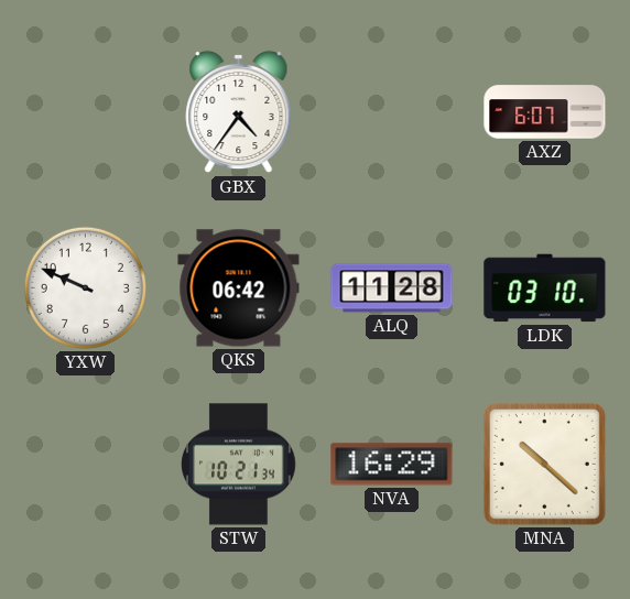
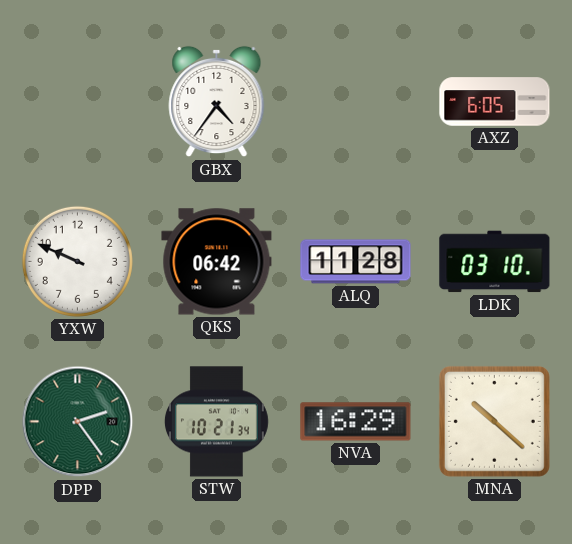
AXZ: 6:07 -> 6:05
DPP: none -> 2:24
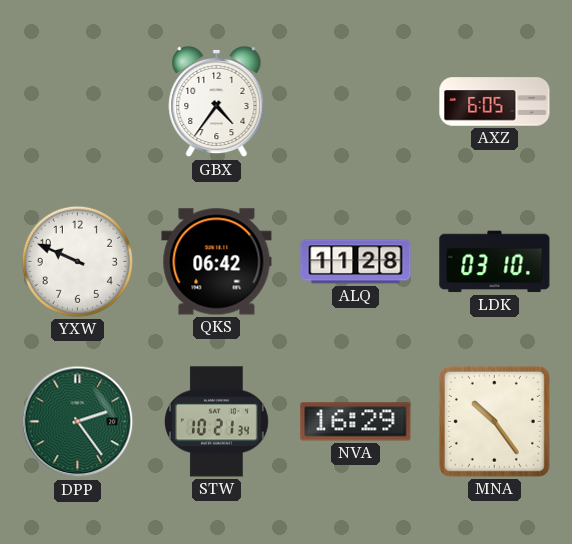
MNA: 10:22 -> 10:24
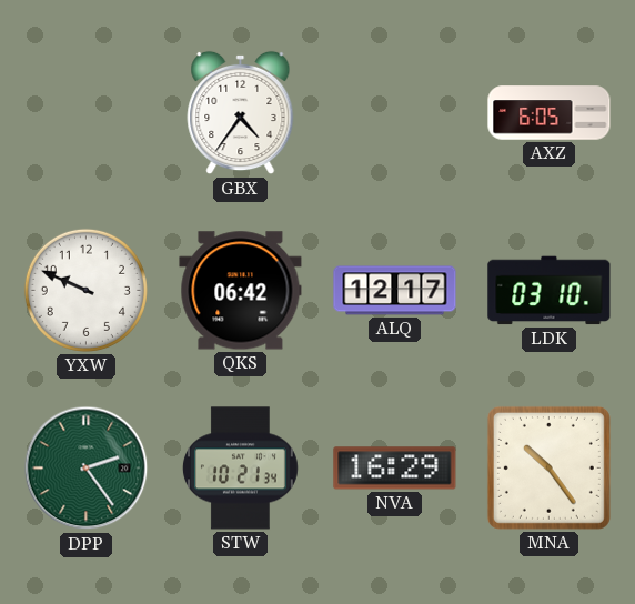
ALQ: 11:28 -> 12:17
